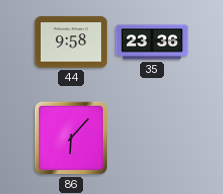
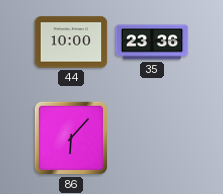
44: 9:58 -> 10:00
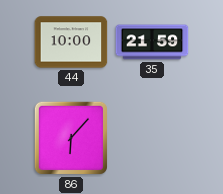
35: 23:36 -> 21:59
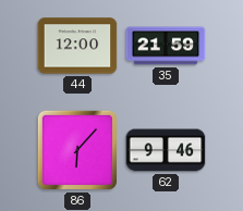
44: 10:00 -> 12:00
62: none -> 9:46
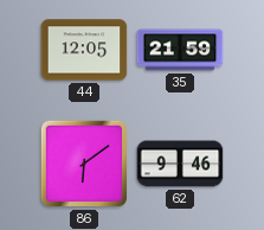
44: 12:00 -> 12:05
86: 6:07 -> 6:09
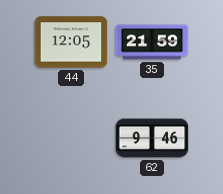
86: 6:09 -> none
